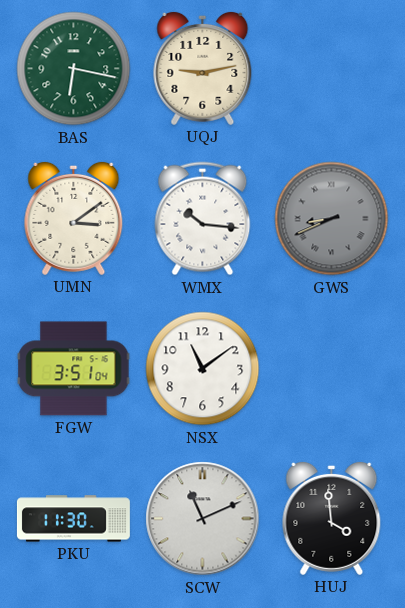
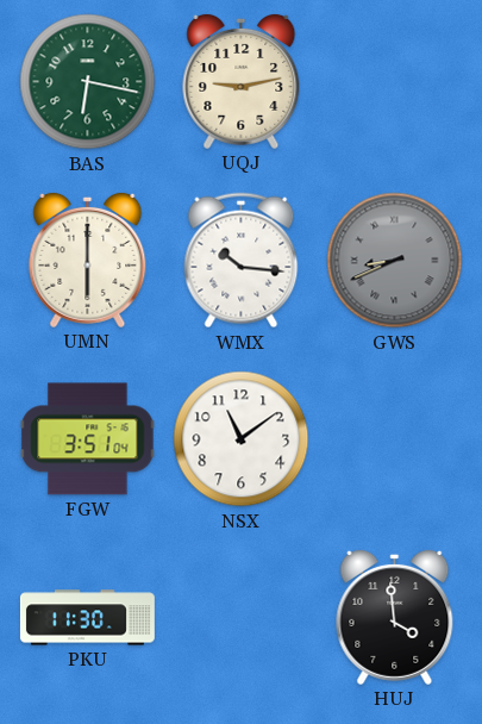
UMN: 3:09 -> 6:00
SCW: 11:11 -> none
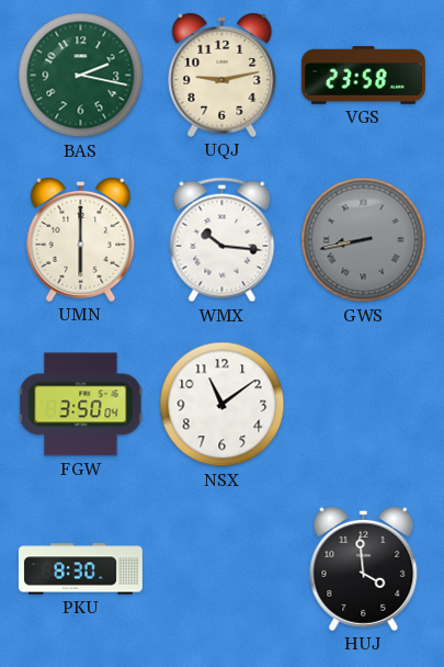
BAS: 6:17 -> 2:17
VGS: none -> 23:58
GWS: 8:41 -> 8:43
FGW: 3:51 -> 3:50
PKU: 11:30 -> 8:30
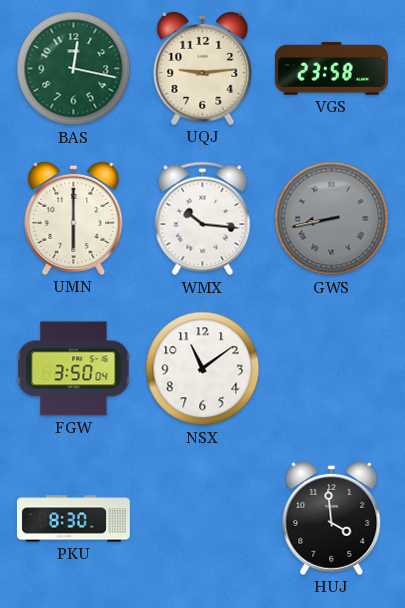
BAS: 2:17 -> 12:17
UQJ: 9:13 -> 9:14
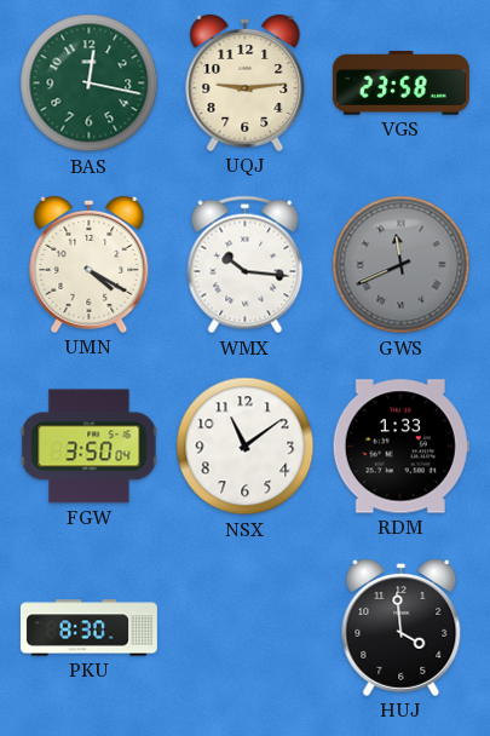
UMN: 6:00 -> 4:20
GWS: 8:43 -> 11:41
RDM: none -> 1:33
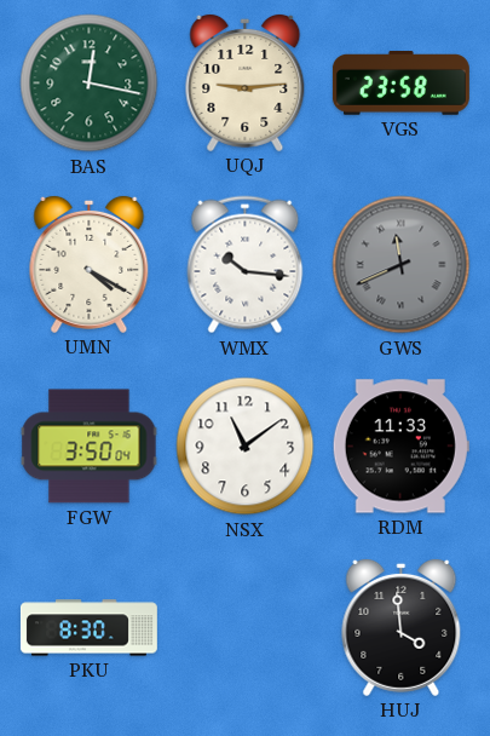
RDM: 1:33 -> 11:33
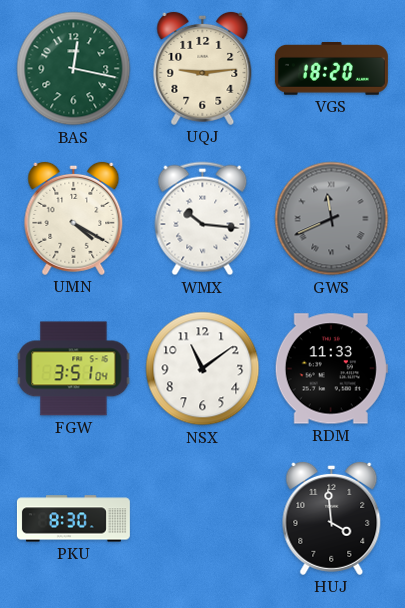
VGS: 23:58 -> 18:20
FGW: 3:50 -> 3:51
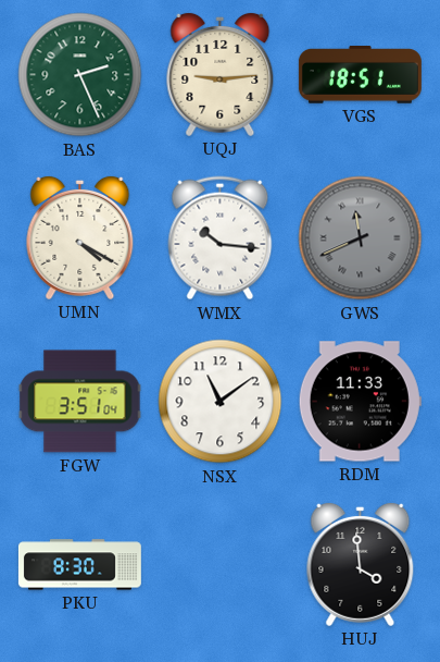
BAS: 12:17 -> 2:26
VGS: 18:20 -> 18:51
